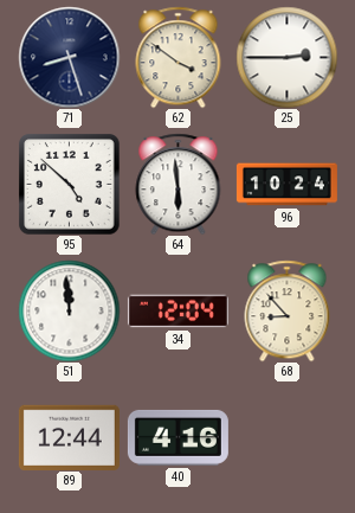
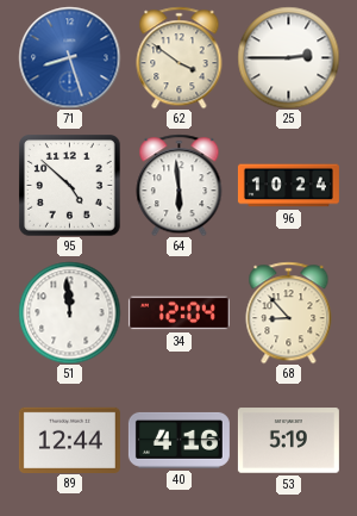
71 dial: navy -> blue
53: none -> 5:19
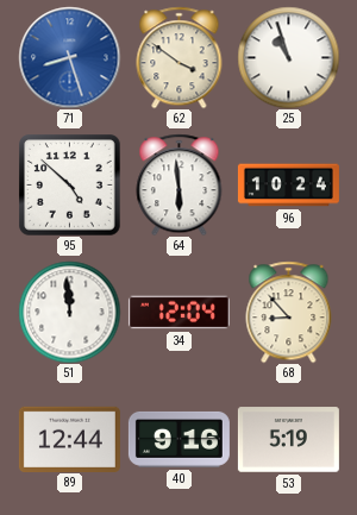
25: 2:45 -> 10:57
40: 4:16 -> 9:16
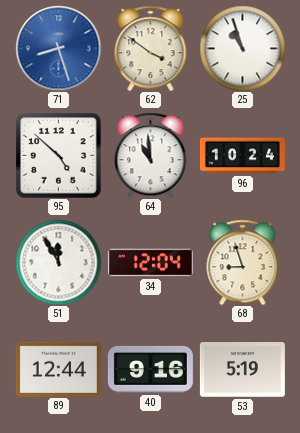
64: 5:59 -> 10:59
51: 11:59 -> 11:55
68: 8:53 -> 8:57
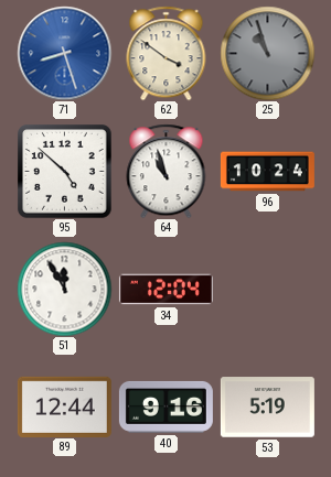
25 dial: white -> grey
64: 10:59 -> 10:57
68: 8:57 -> none
